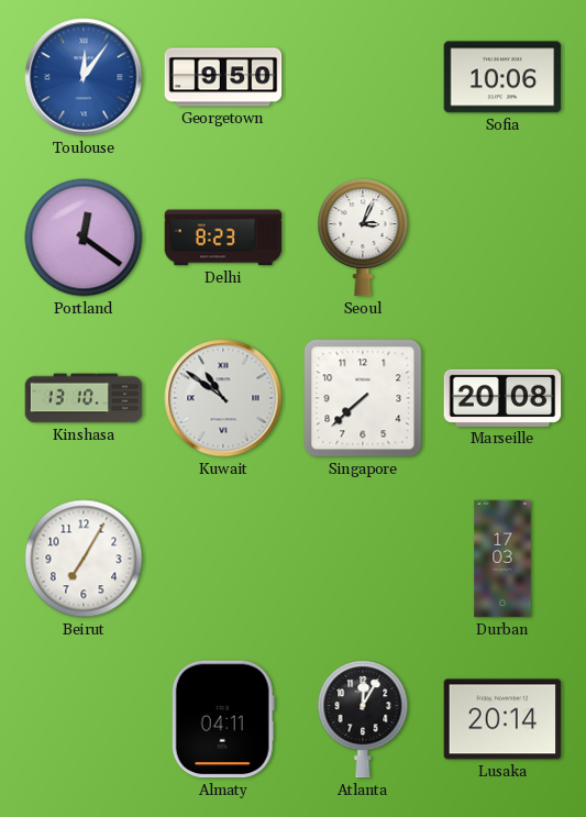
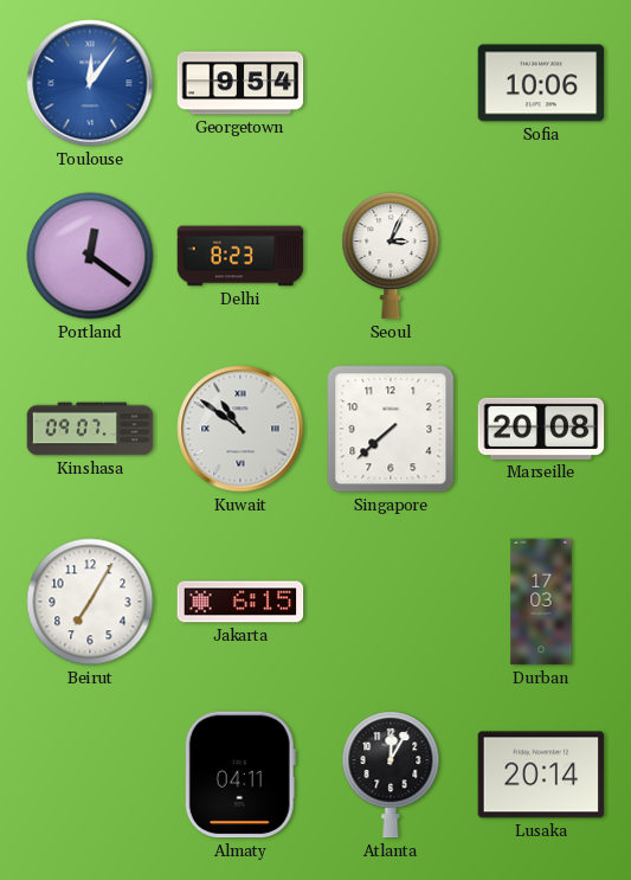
Georgetown: 9:50 -> 9:54
Kinshasa: 13:10 -> 09:07
Jakarta: none -> 6:15
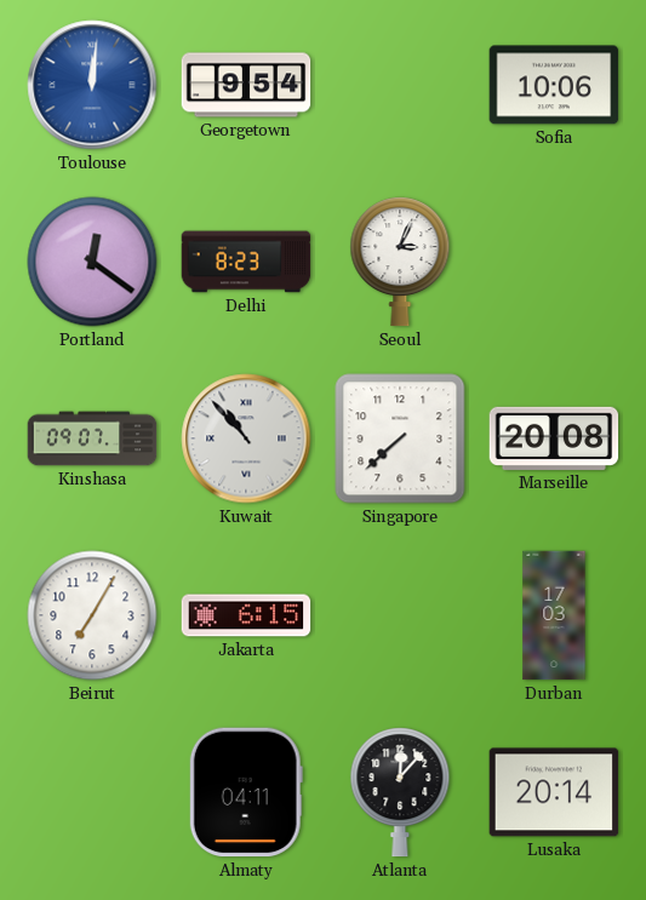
Toulouse: 12:06 -> 12:01
Kuwait: 10:51 -> 10:53
Atlanta: 12:05 -> 12:07
